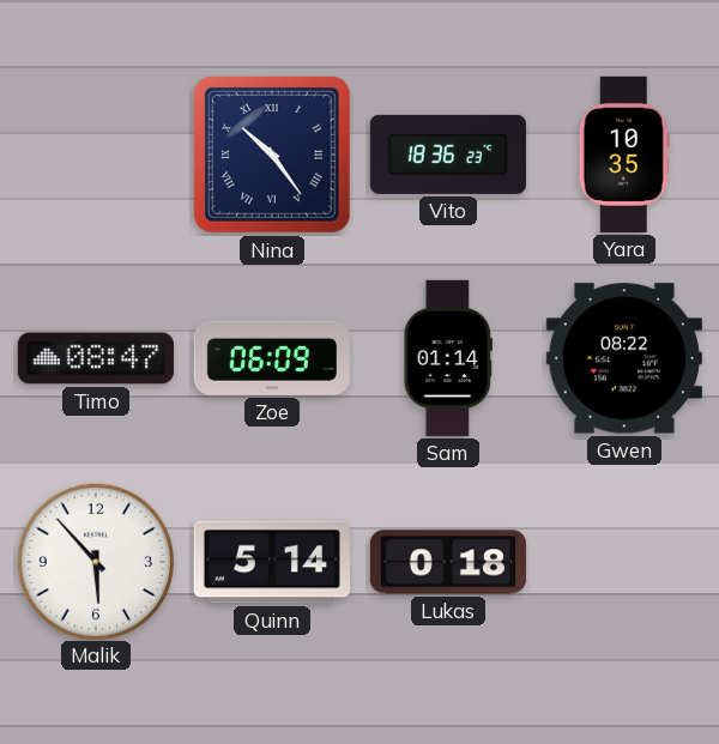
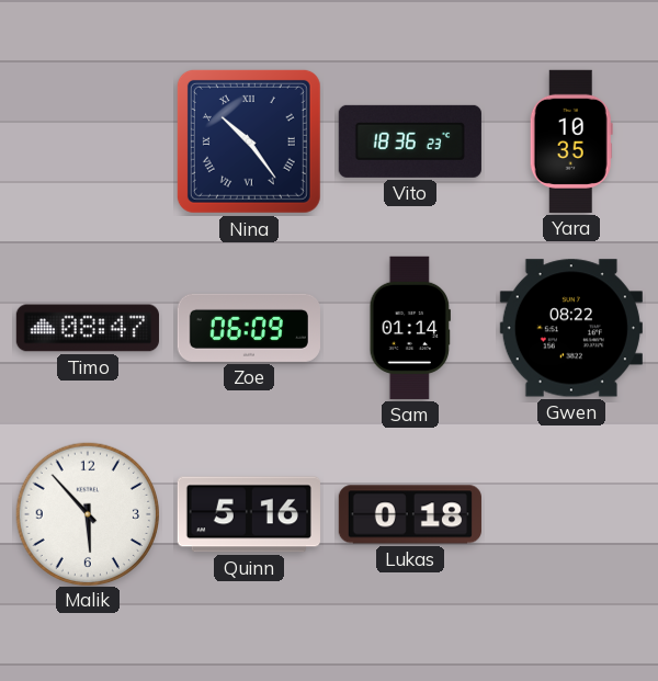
Quinn: 5:14 -> 5:16
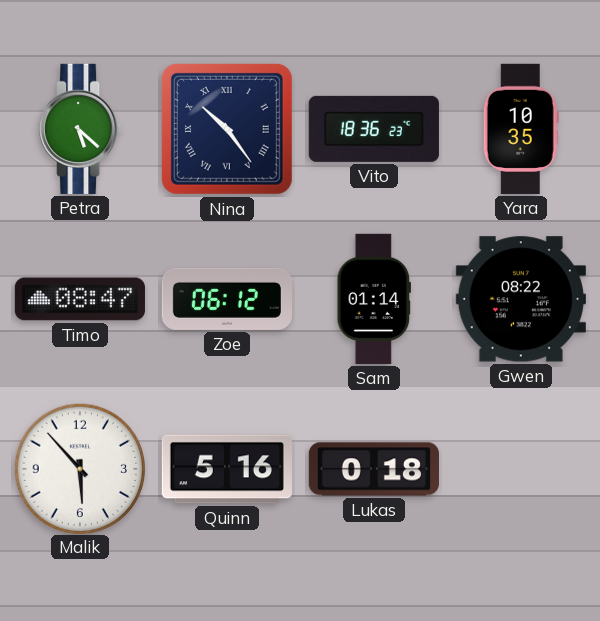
Petra: none -> 5:22
Zoe: 06:09 -> 06:12
